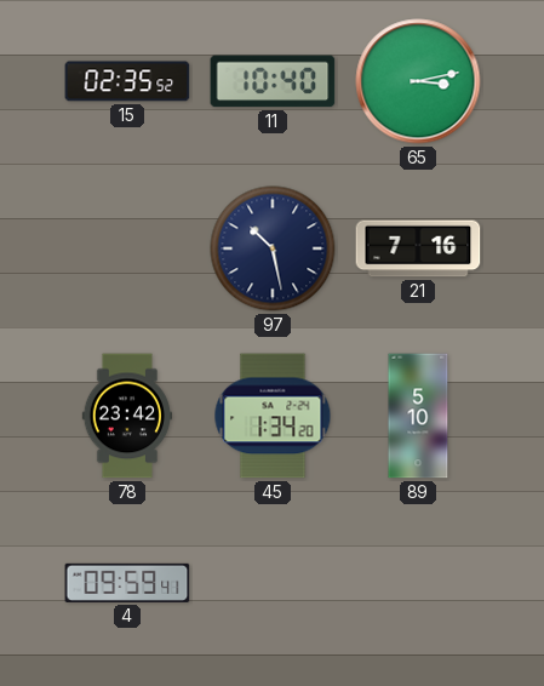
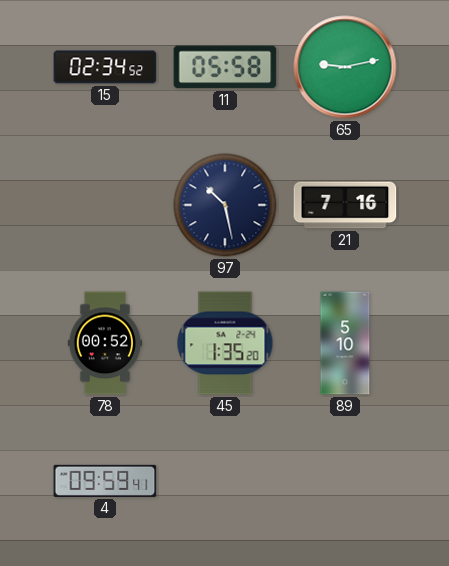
15: 02:35 -> 02:34
11: 10:40 -> 05:58
65: 3:13 -> 9:13
78: 23:42 -> 00:52
45: 1:34 -> 1:35
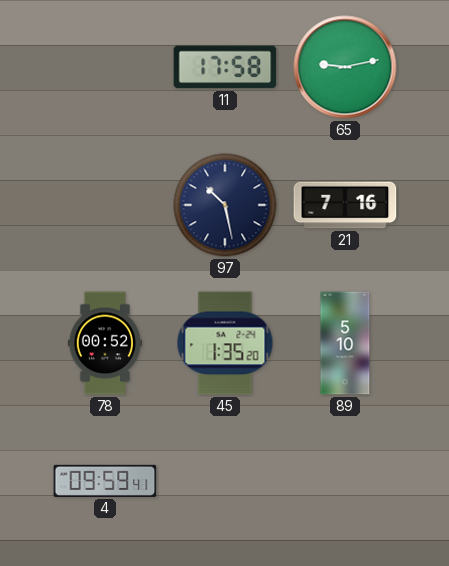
15: 02:34 -> none
11: 05:58 -> 17:58
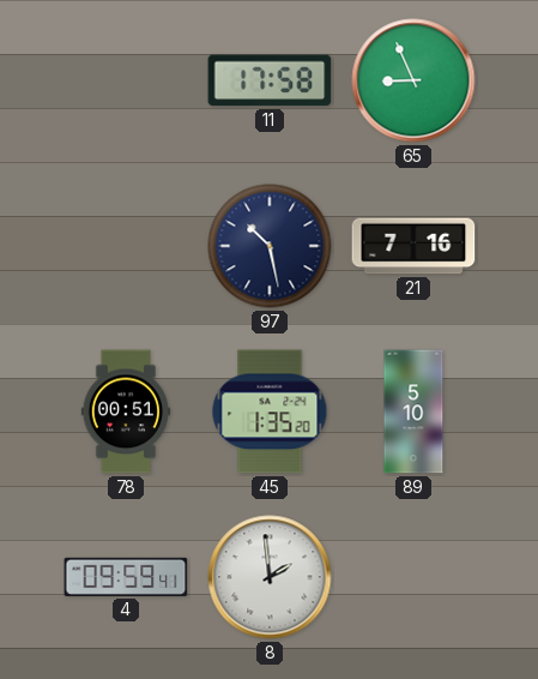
65: 9:13 -> 8:56
78: 00:52 -> 00:51
8: none -> 1:59
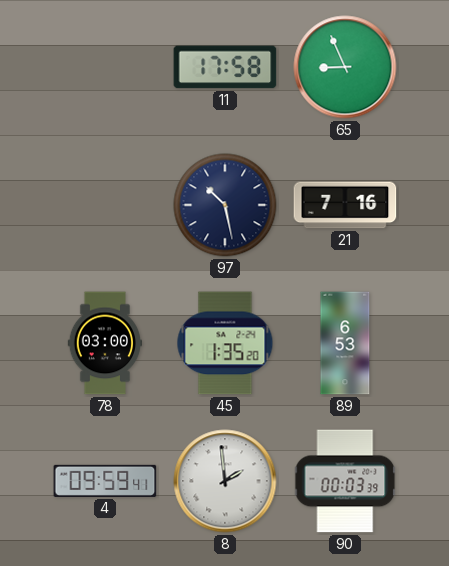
78: 00:51 -> 03:00
89: 5:10 -> 6:53
90: none -> 00:03
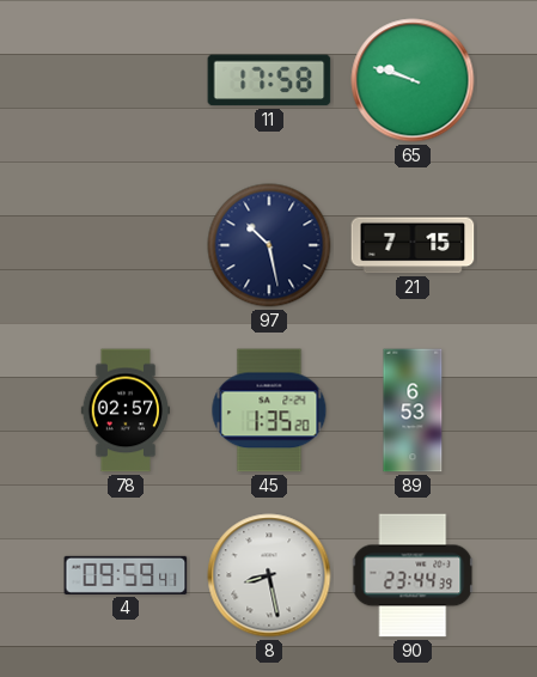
65: 8:56 -> 9:48
21: 7:16 -> 7:15
78: 03:00 -> 02:57
8: 1:59 -> 8:28
90: 00:03 -> 23:44
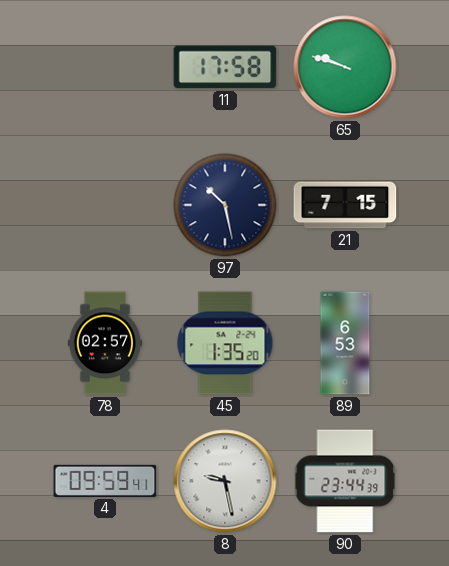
8: 8:28 -> 9:28
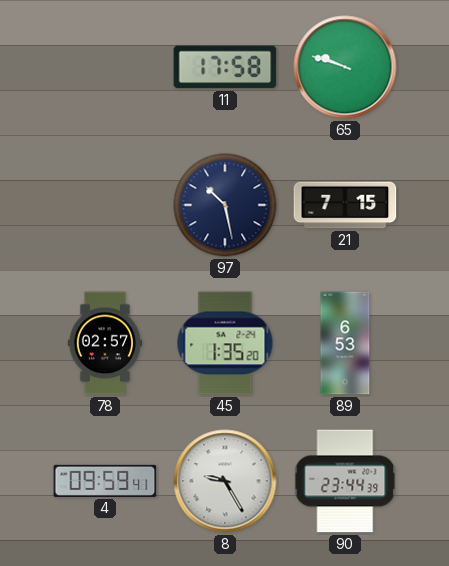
8: 9:28 -> 9:25
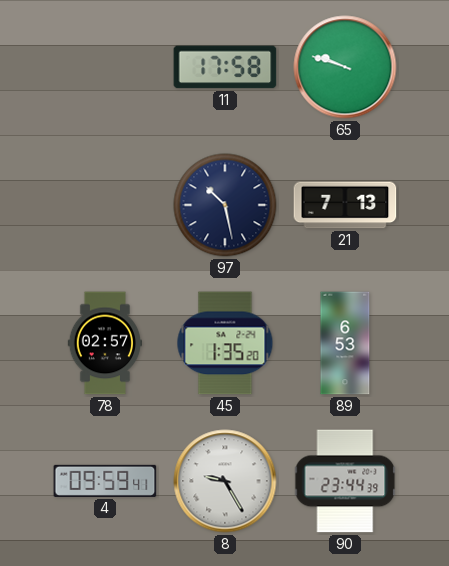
21: 7:15 -> 7:13
